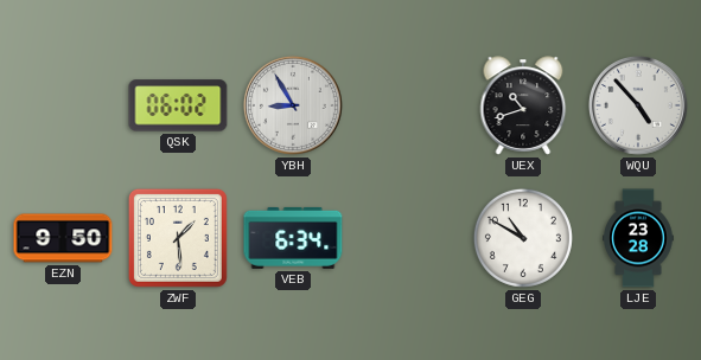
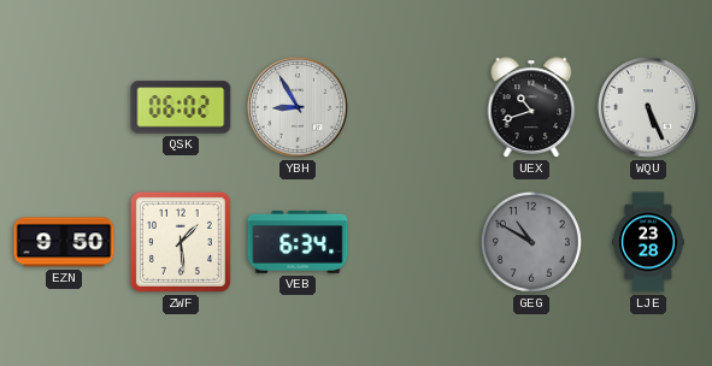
WQU: 4:53 -> 5:26
GEG dial: white -> grey
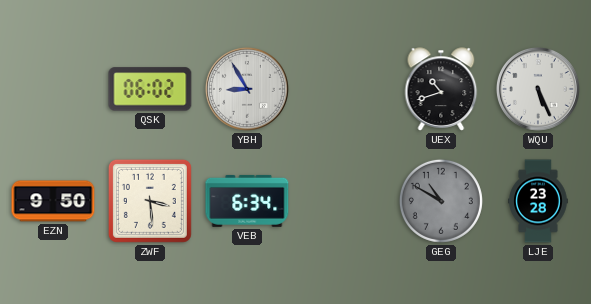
ZWF: 1:29 -> 3:29
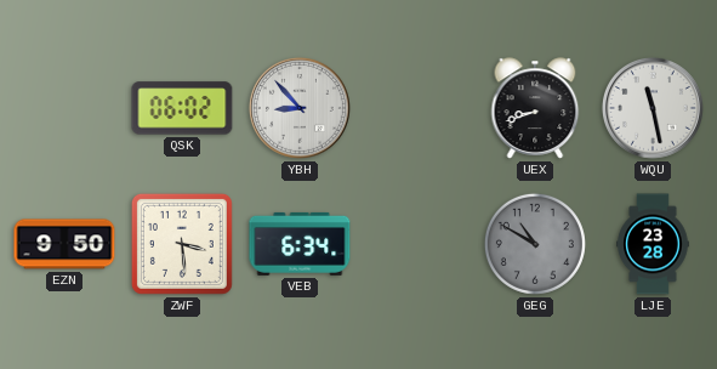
YBH: 8:55 -> 8:53
UEX: 10:42 -> 8:42
WQU: 5:26 -> 11:28
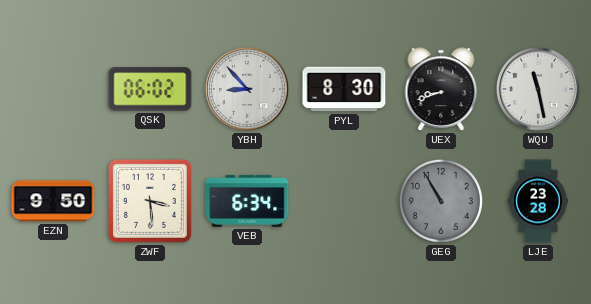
PYL: none -> 8:30
GEG: 10:50 -> 10:55
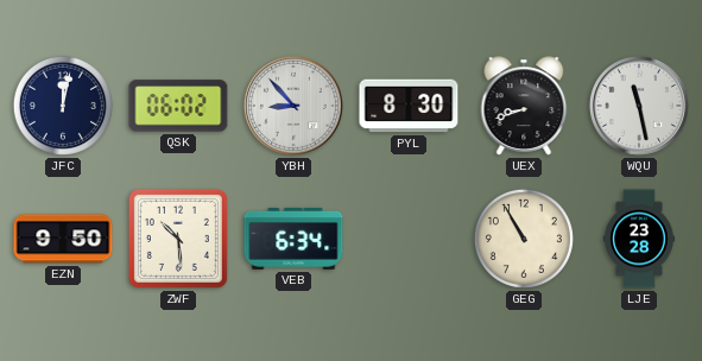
JFC: none -> 12:02
ZWF: 3:29 -> 10:29
GEG dial: grey -> cream
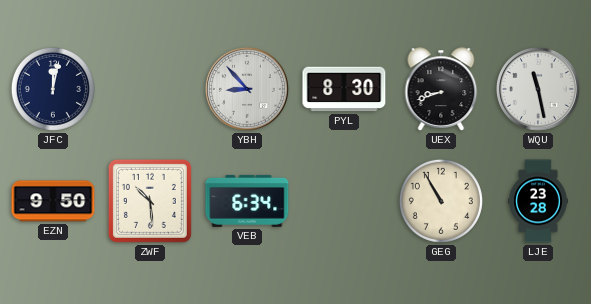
QSK: 06:02 -> none
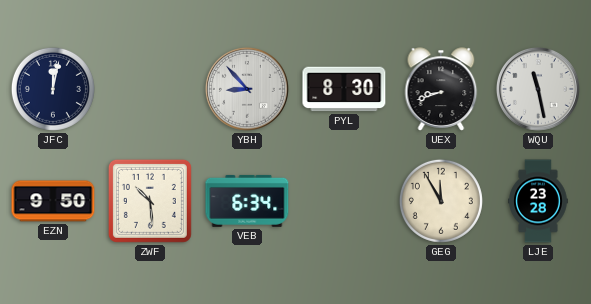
GEG: 10:55 -> 11:55
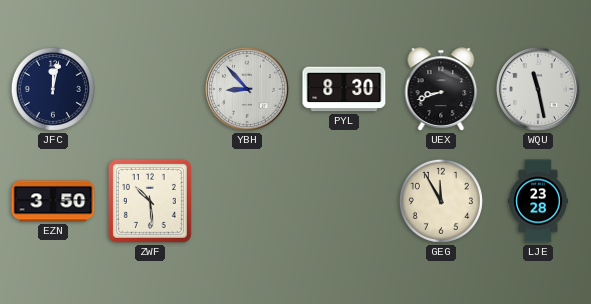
EZN: 9:50 -> 3:50
VEB: 6:34 -> none
